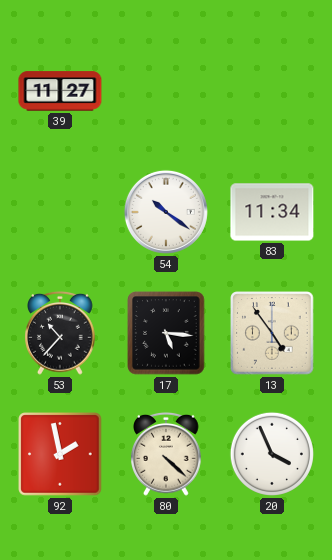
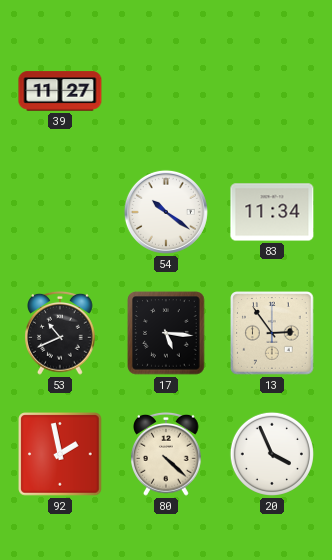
53: 10:37 -> 10:41
13: 4:54 -> 2:54
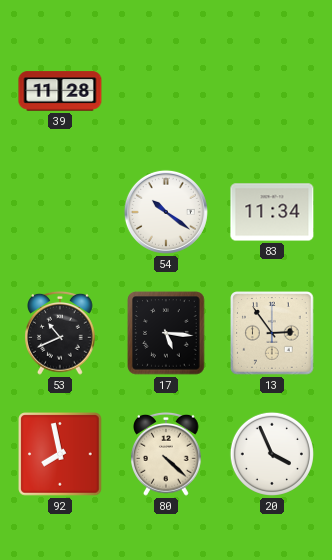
39: 11:27 -> 11:28
92: 1:58 -> 7:58
